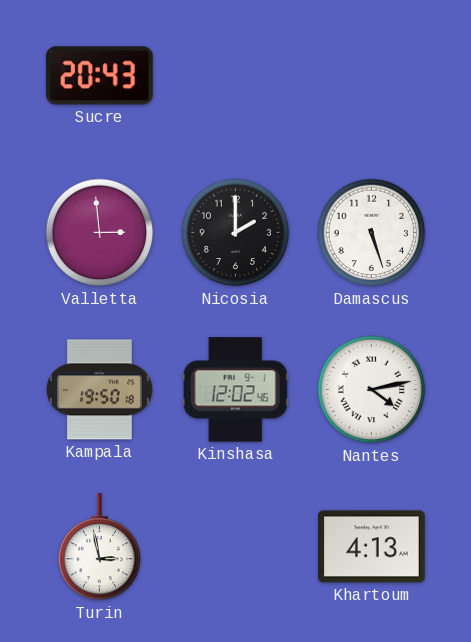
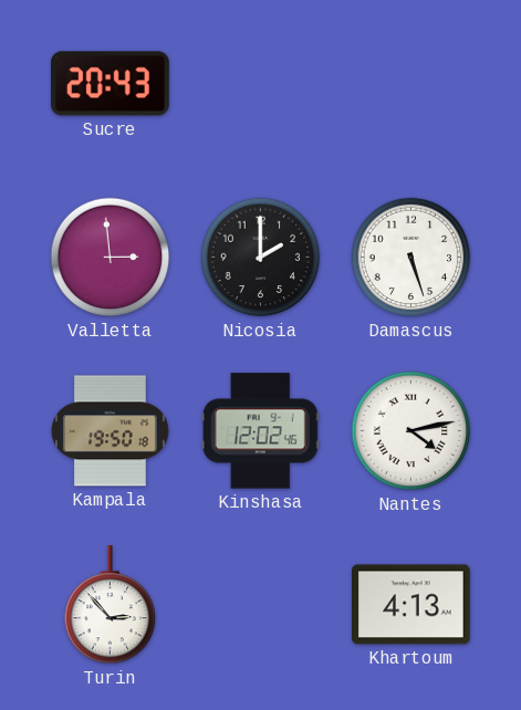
Turin: 2:58 -> 2:53
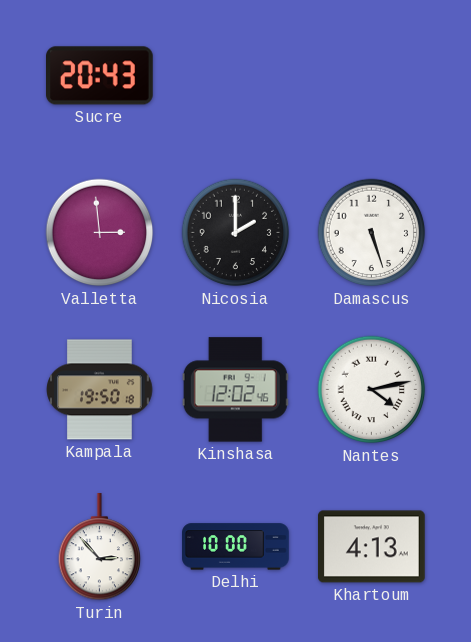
Delhi: none -> 10:00
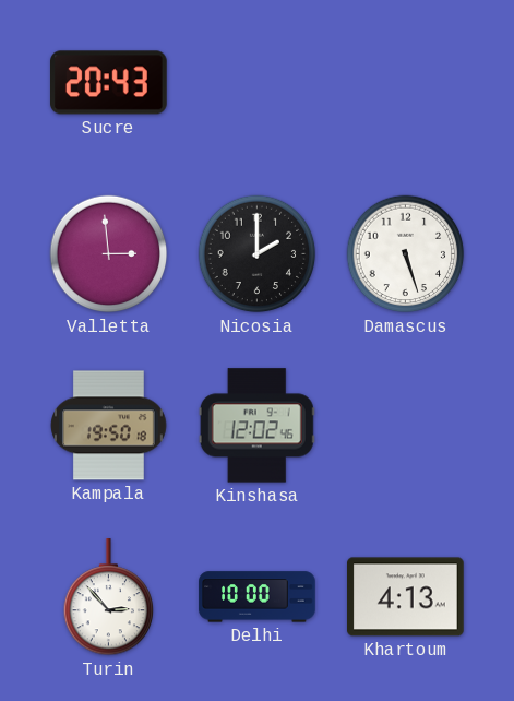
Nantes: 4:13 -> none
